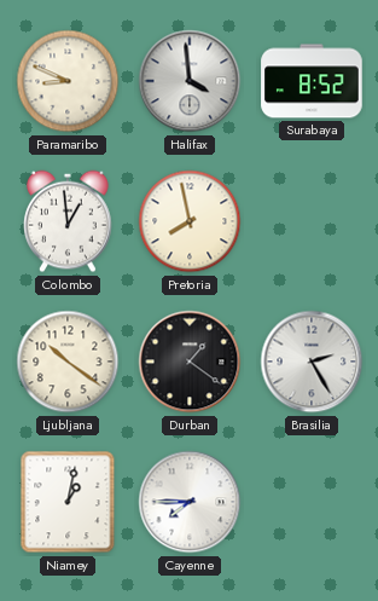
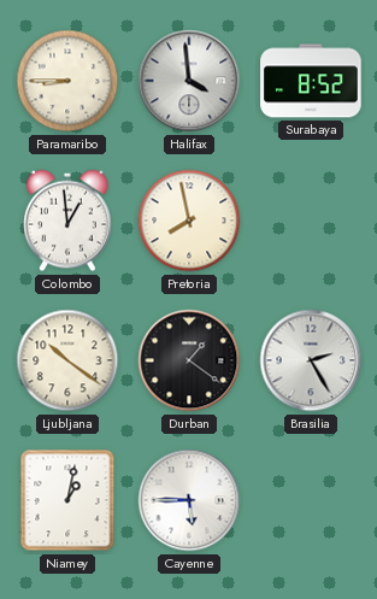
Paramaribo: 8:49 -> 8:45
Cayenne: 7:45 -> 5:45
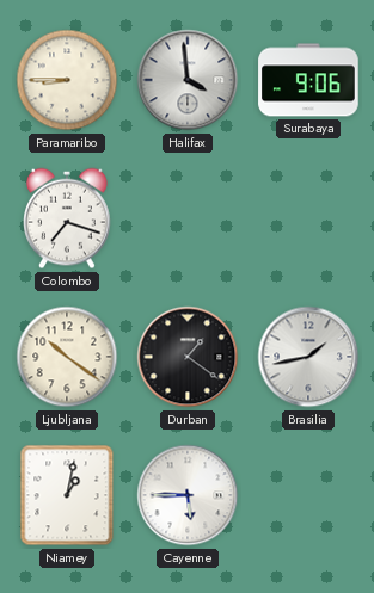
Surabaya: 8:52 -> 9:06
Colombo: 12:59 -> 7:18
Pretoria: 7:58 -> none
Brasilia: 2:25 -> 1:43
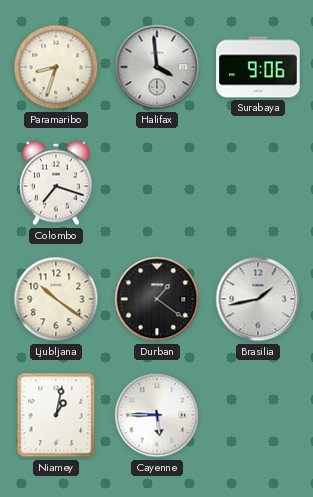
Paramaribo: 8:45 -> 8:33
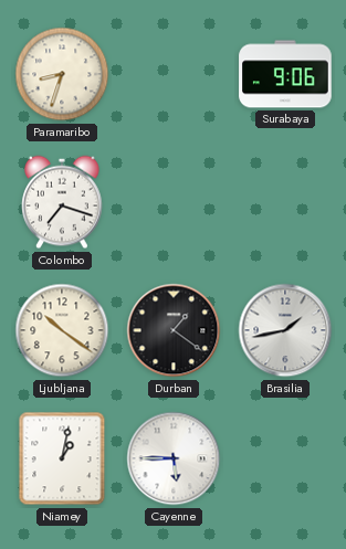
Halifax: 3:59 -> none
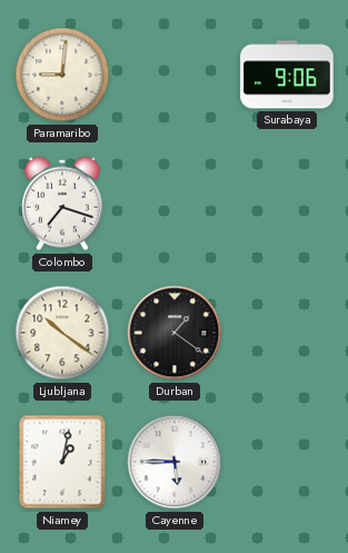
Paramaribo: 8:33 -> 9:01
Brasilia: 1:43 -> none
